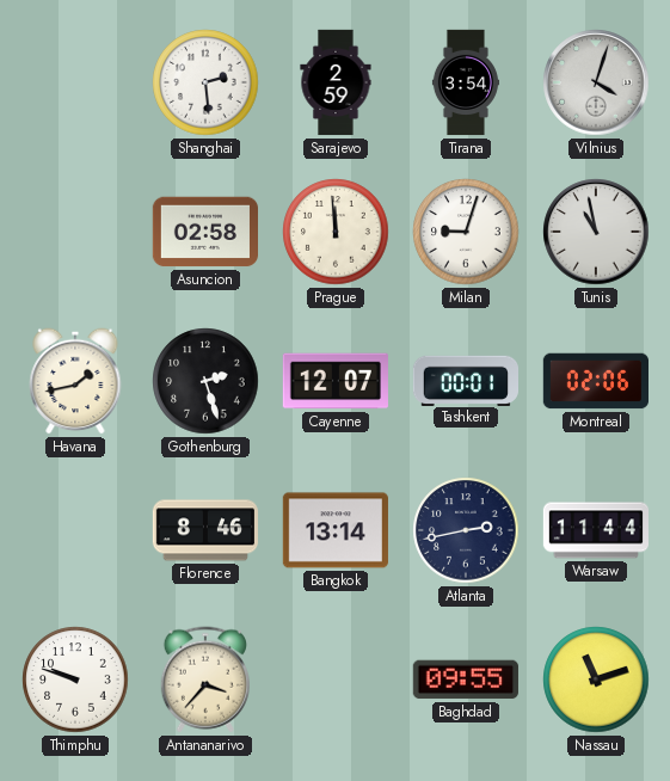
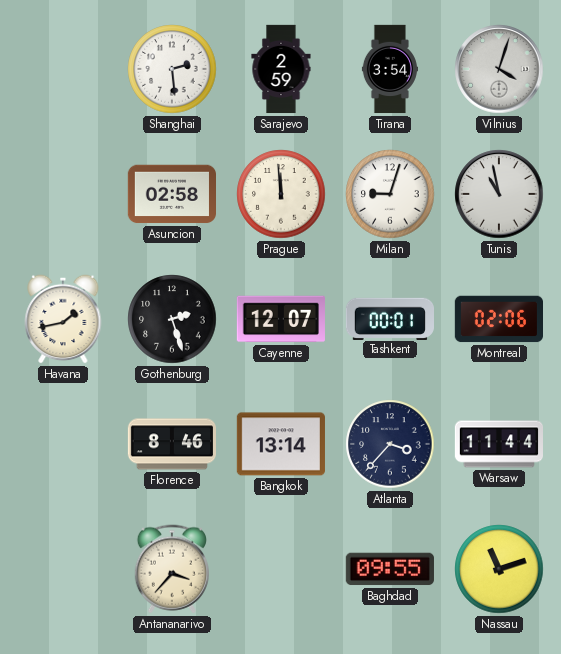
Atlanta: 2:43 -> 3:37
Thimphu: 9:48 -> none
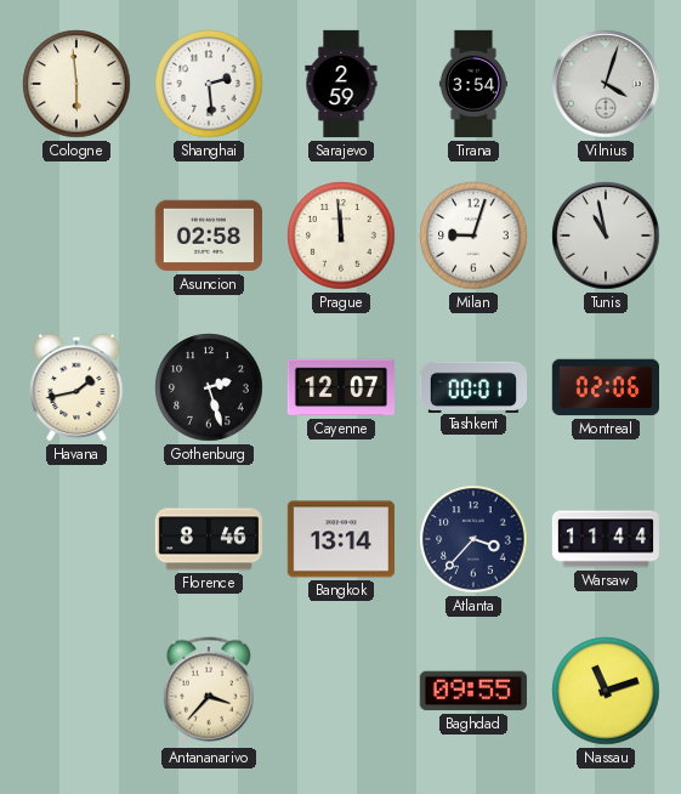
Cologne: none -> 5:59
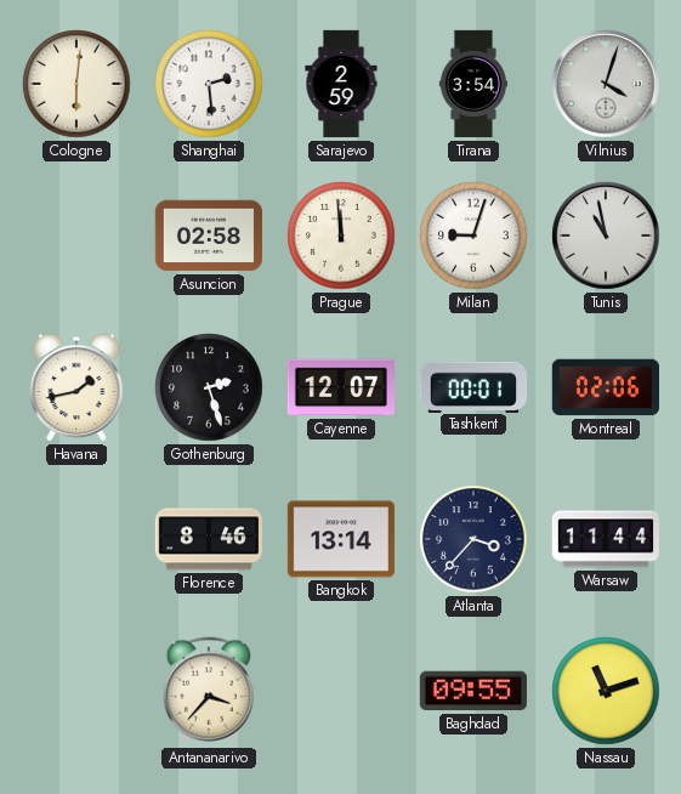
Cologne: 5:59 -> 6:01
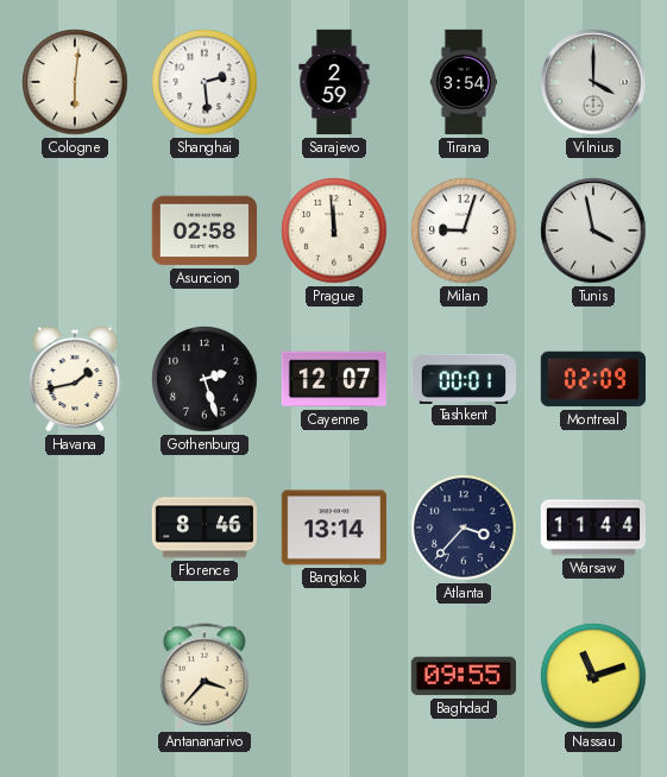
Vilnius: 4:03 -> 4:00
Tunis: 10:58 -> 3:58
Montreal: 02:06 -> 02:09
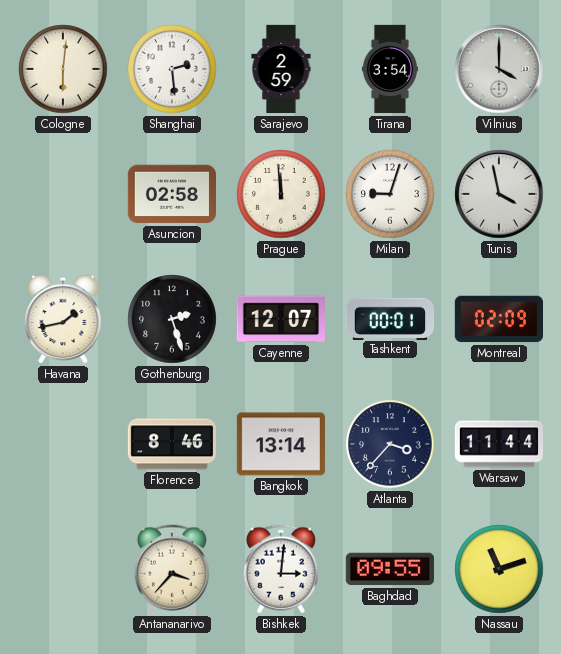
Bishkek: none -> 3:01
